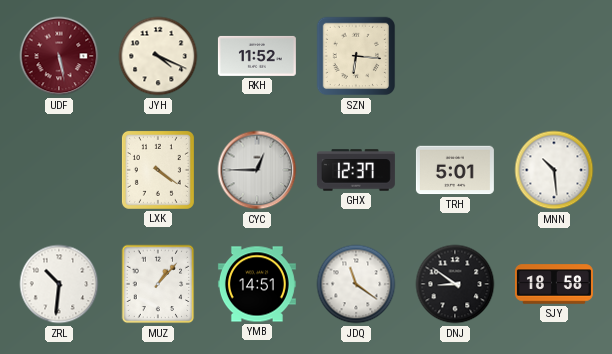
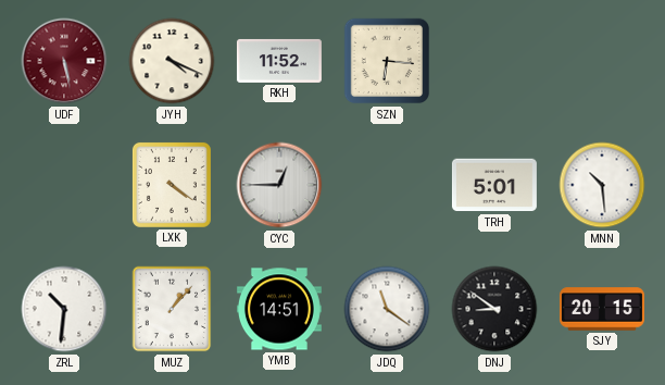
GHX: 12:37 -> none
SJY: 18:58 -> 20:15
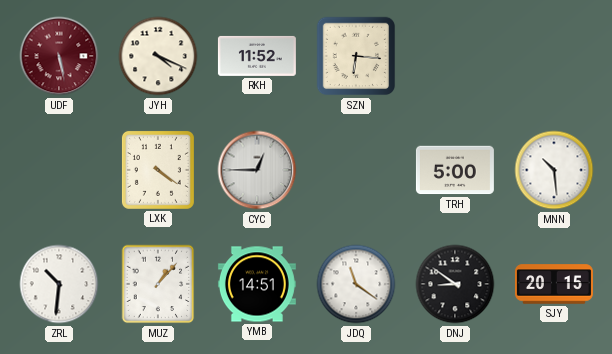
TRH: 5:01 -> 5:00
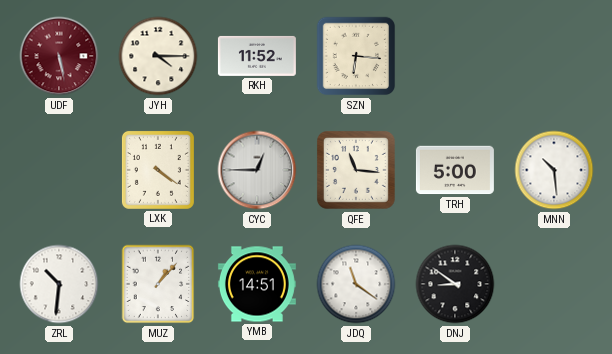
JYH: 4:19 -> 4:15
QFE: none -> 11:16
SJY: 20:15 -> none
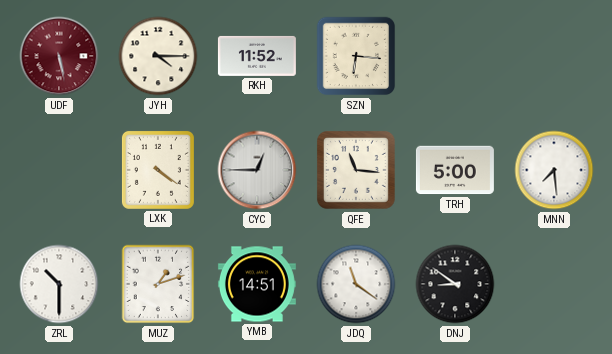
MNN: 10:29 -> 7:29
ZRL: 10:31 -> 10:30
MUZ: 1:07 -> 1:12
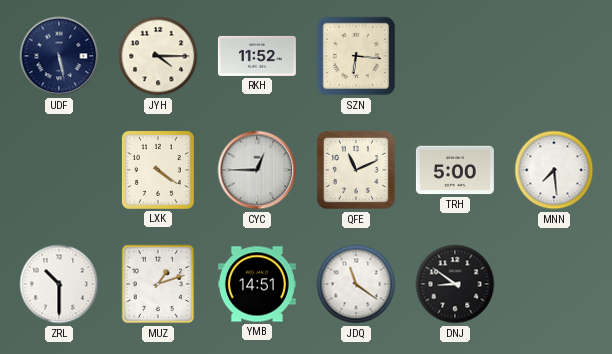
UDF dial: burgundy -> navy
QFE: 11:16 -> 11:11
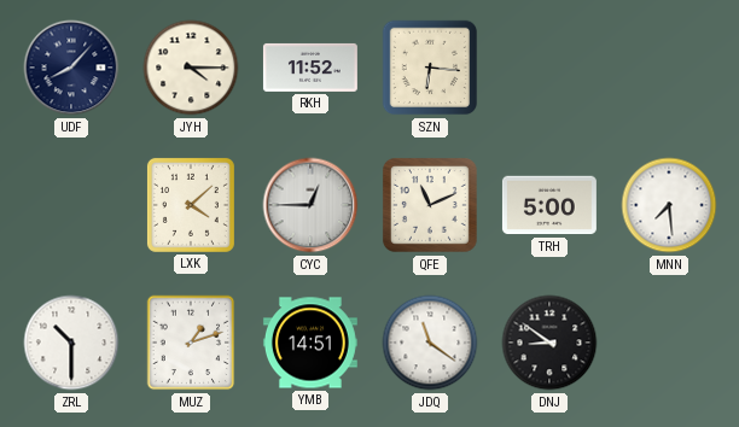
UDF: 5:28 -> 8:07
LXK: 4:21 -> 4:08
